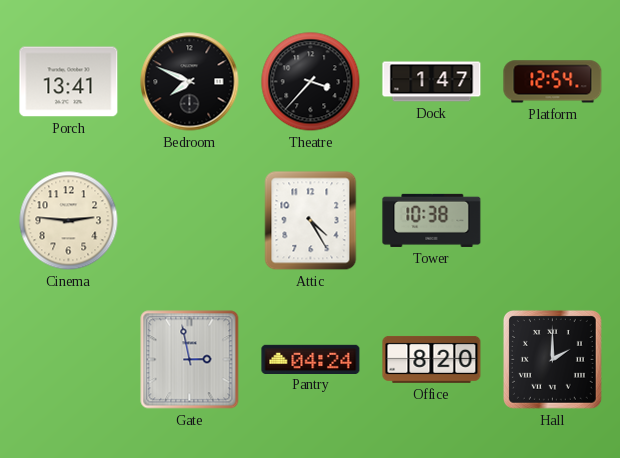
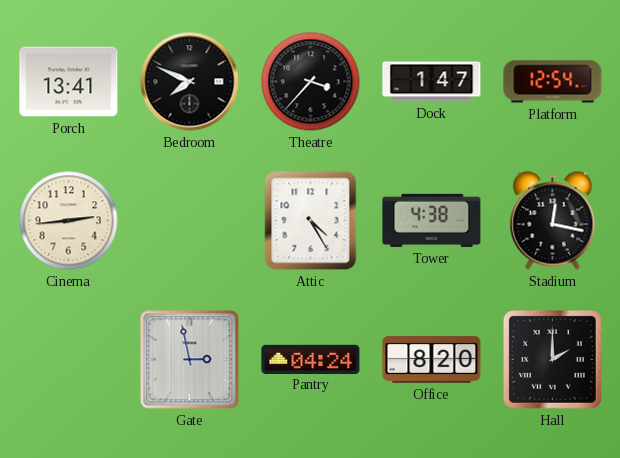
Cinema: 2:46 -> 2:44
Tower: 10:38 -> 4:38
Stadium: none -> 12:17
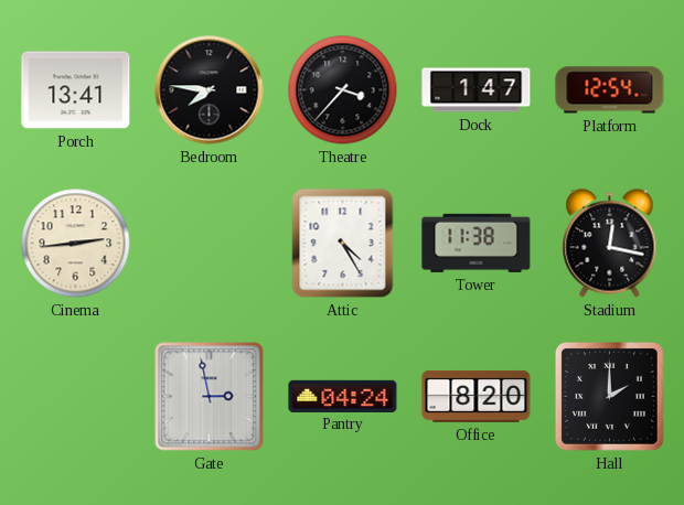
Bedroom: 7:49 -> 7:46
Tower: 4:38 -> 11:38
